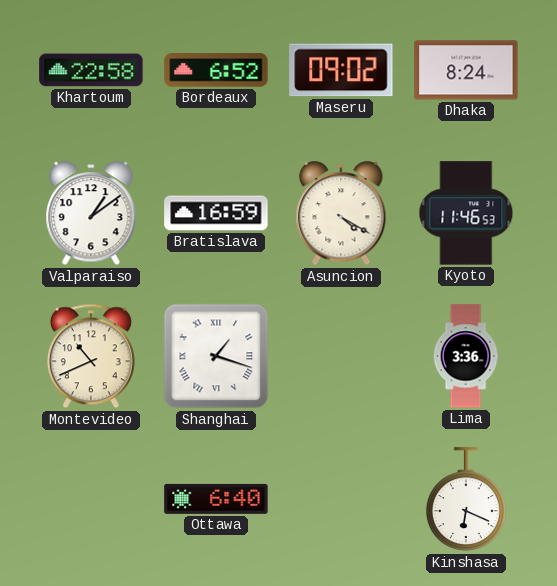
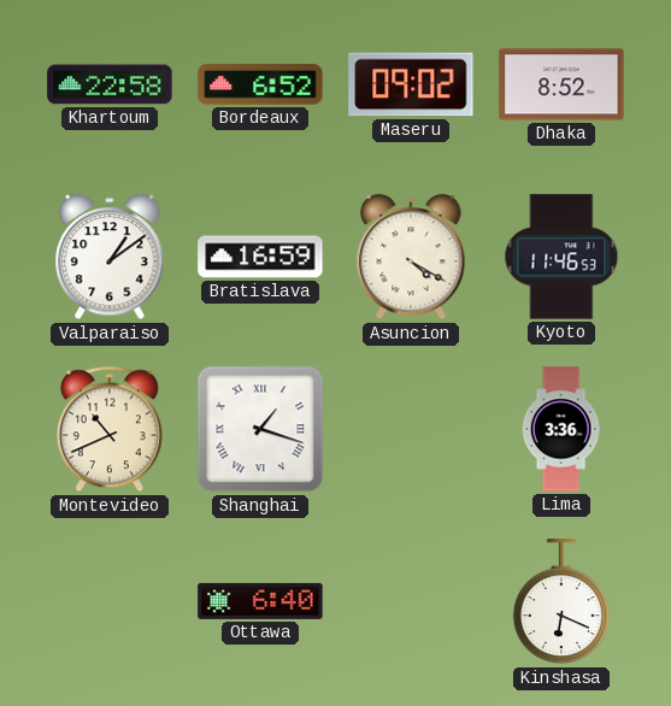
Dhaka: 8:24 -> 8:52
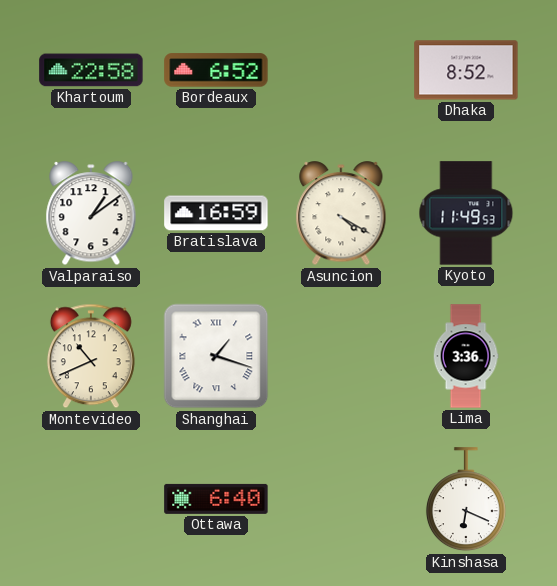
Maseru: 09:02 -> none
Kyoto: 11:46 -> 11:49
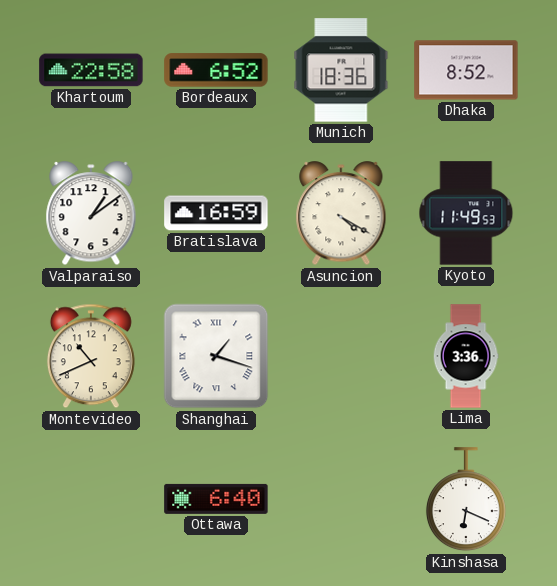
Munich: none -> 18:36
